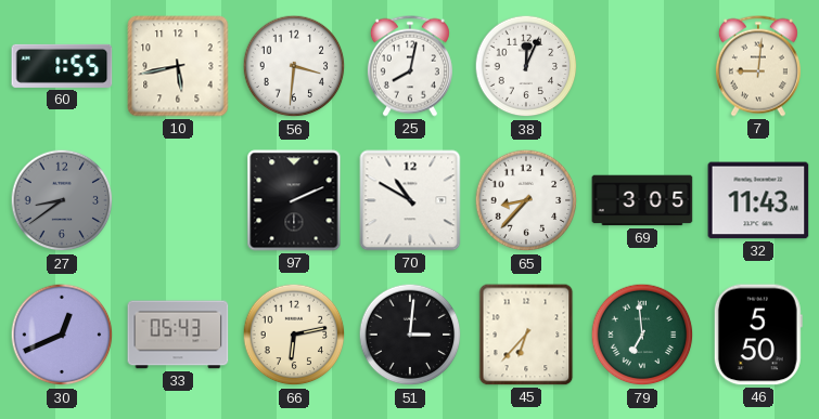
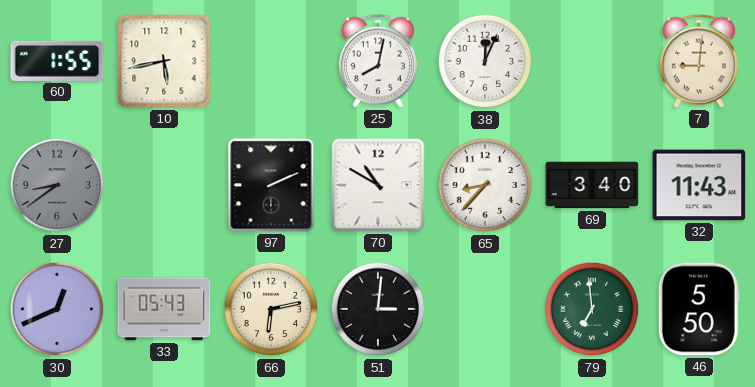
56: 3:31 -> none
69: 3:05 -> 3:40
45: 6:37 -> none
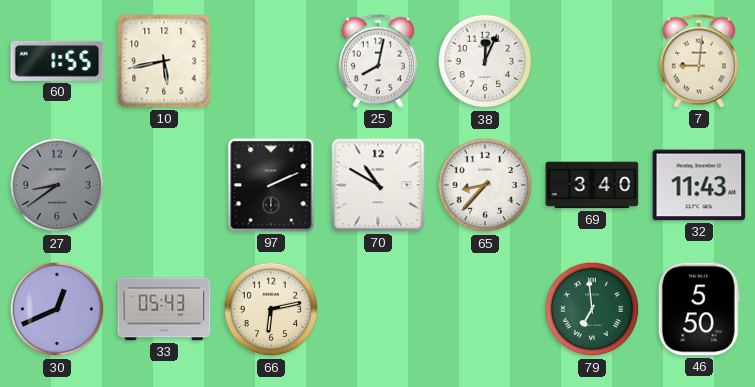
51: 3:01 -> none
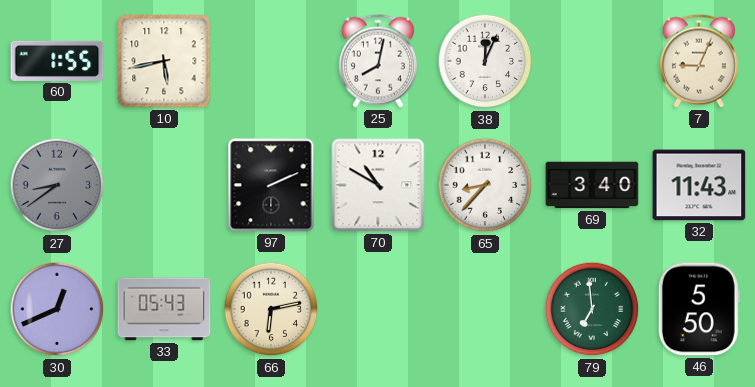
7: 9:01 -> 9:04
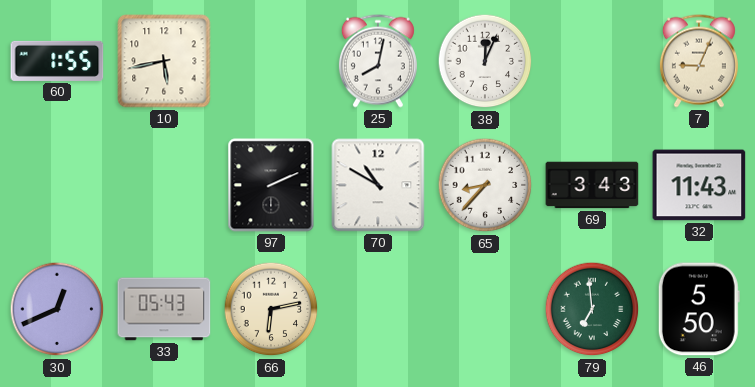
27: 8:39 -> none
69: 3:40 -> 3:43
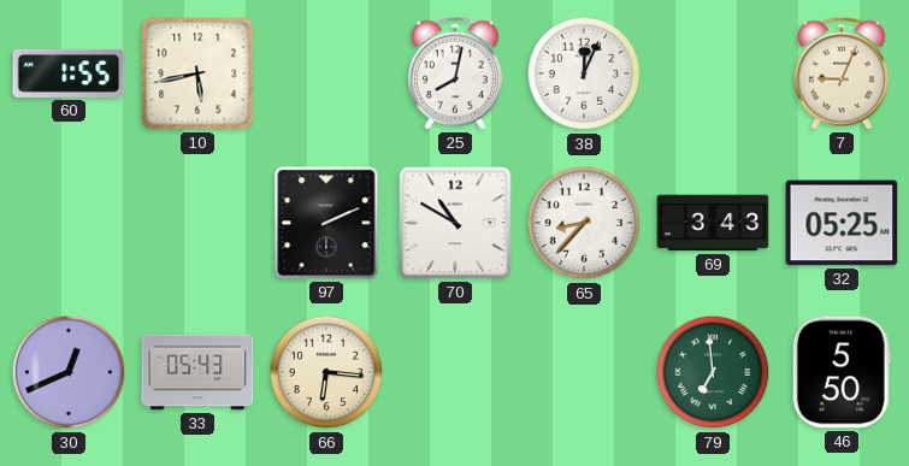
32: 11:43 -> 05:25
66: 6:13 -> 6:16
